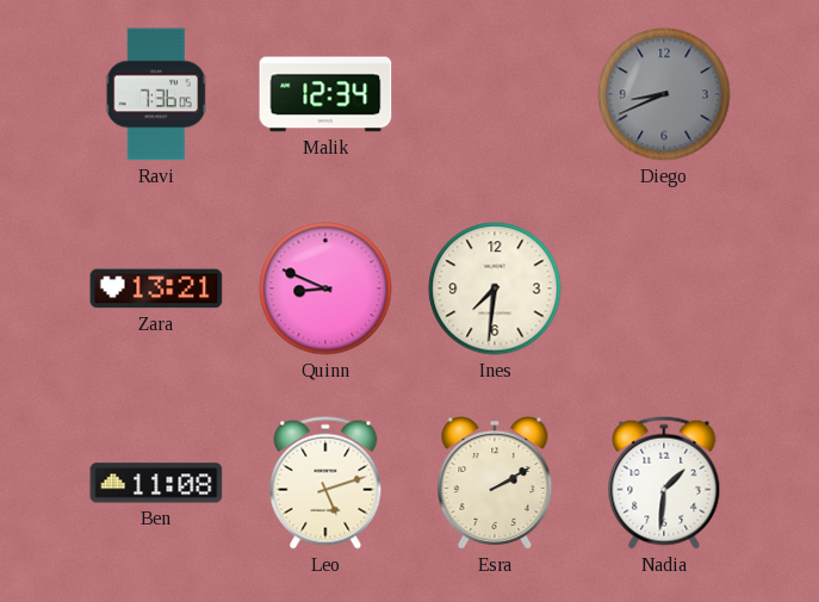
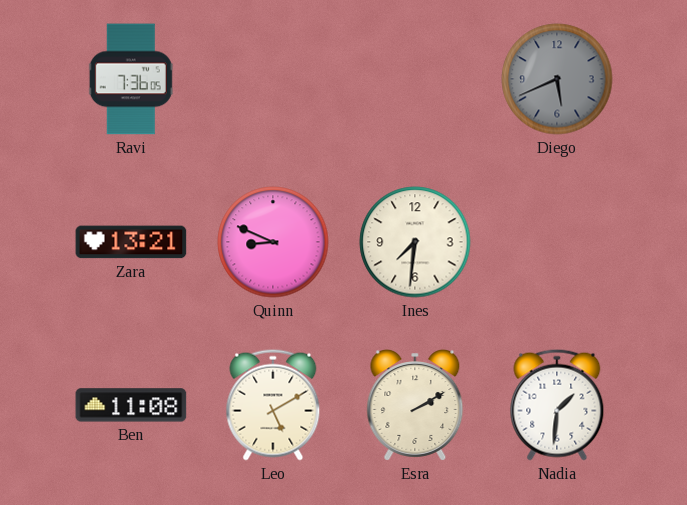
Malik: 12:34 -> none
Diego: 8:41 -> 5:41
Leo: 5:12 -> 5:10
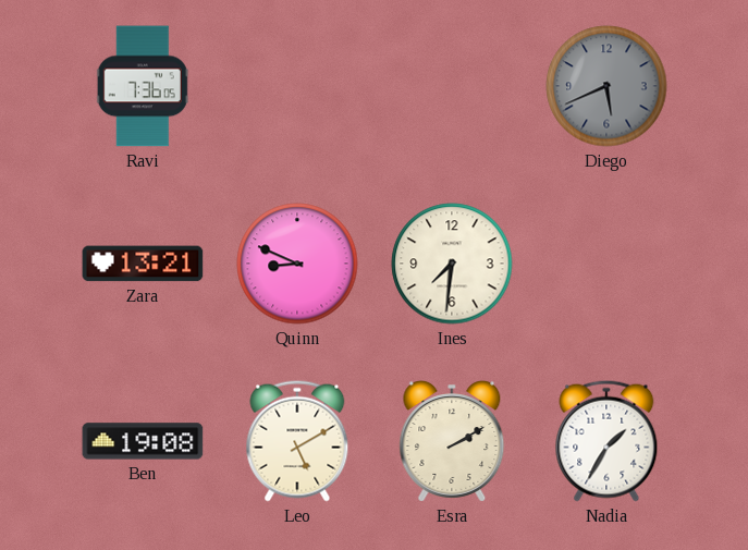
Ben: 11:08 -> 19:08
Nadia: 1:31 -> 1:35
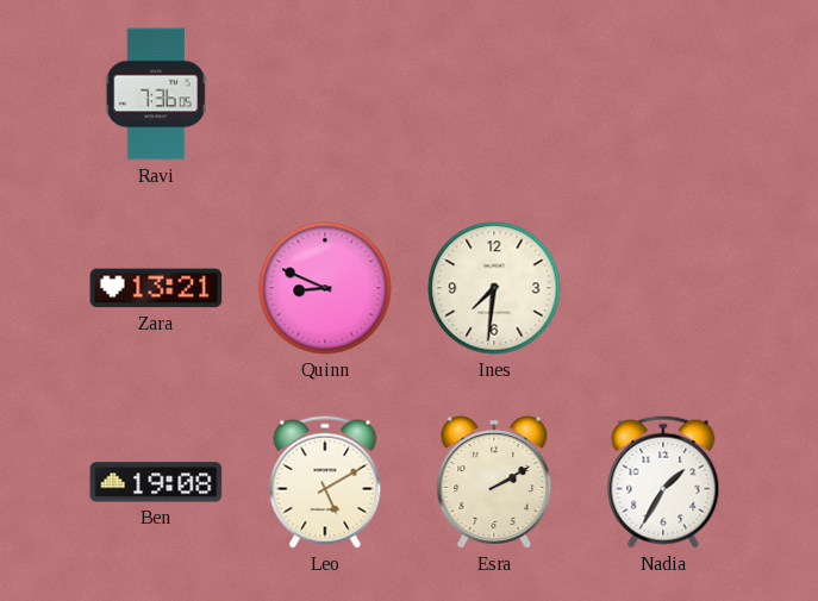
Diego: 5:41 -> none
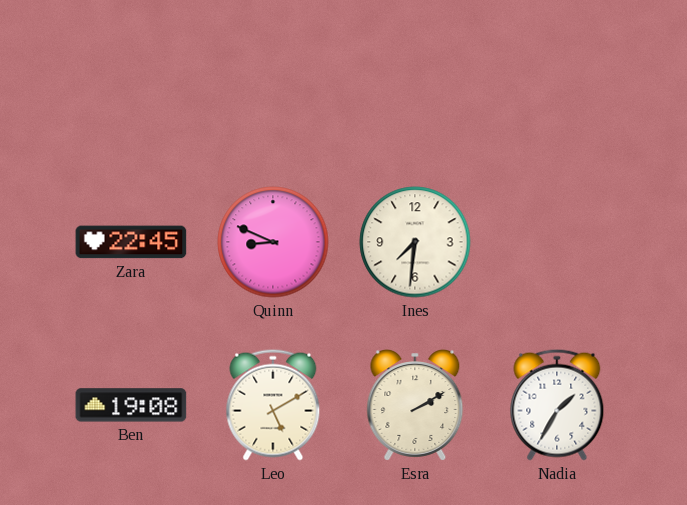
Ravi: 7:36 -> none
Zara: 13:21 -> 22:45
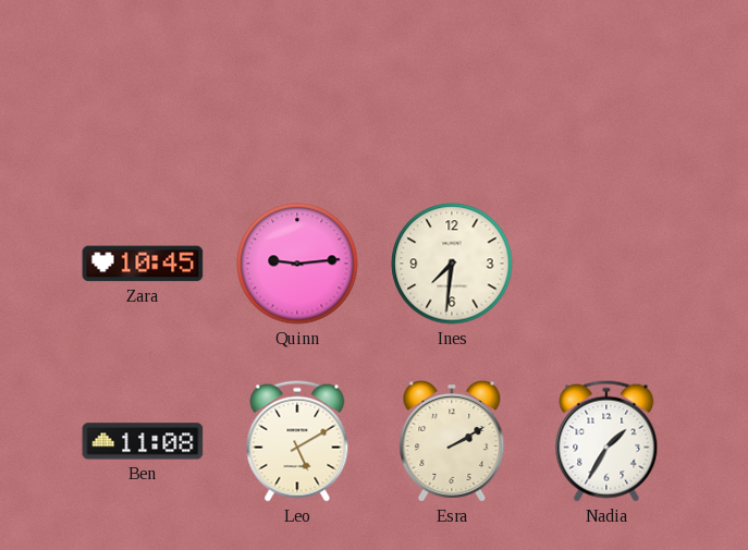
Zara: 22:45 -> 10:45
Quinn: 8:49 -> 9:14
Ben: 19:08 -> 11:08
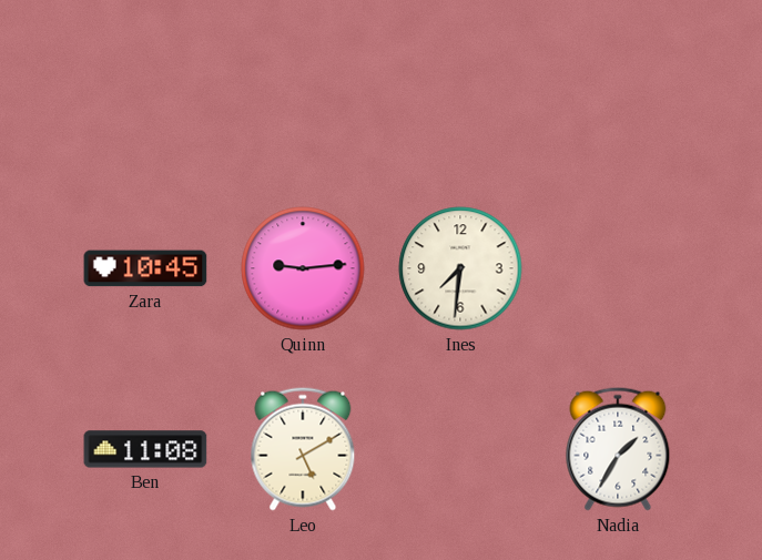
Esra: 2:10 -> none
